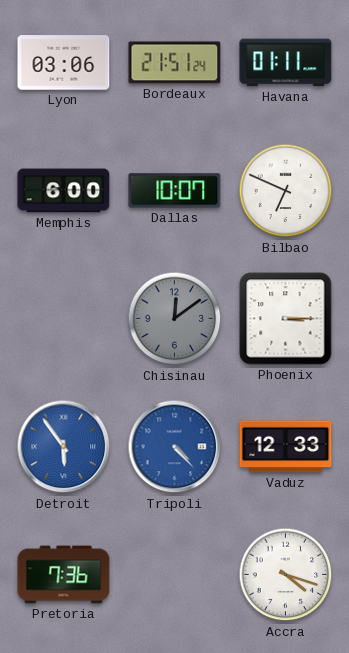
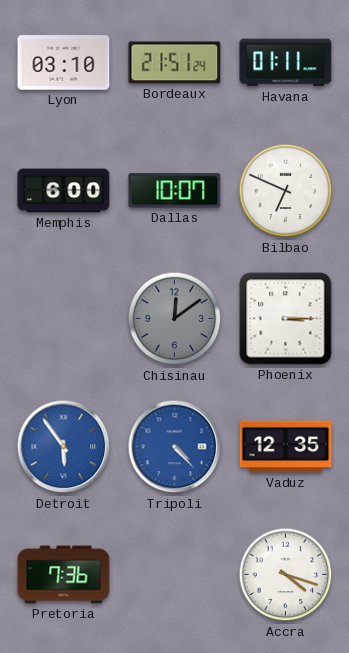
Lyon: 03:06 -> 03:10
Vaduz: 12:33 -> 12:35
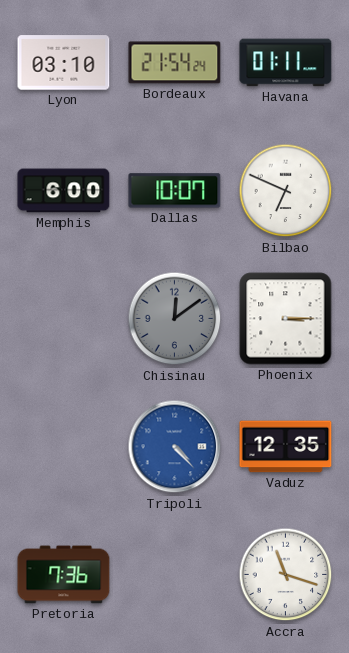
Bordeaux: 21:51 -> 21:54
Detroit: 5:54 -> none
Accra: 4:18 -> 11:18
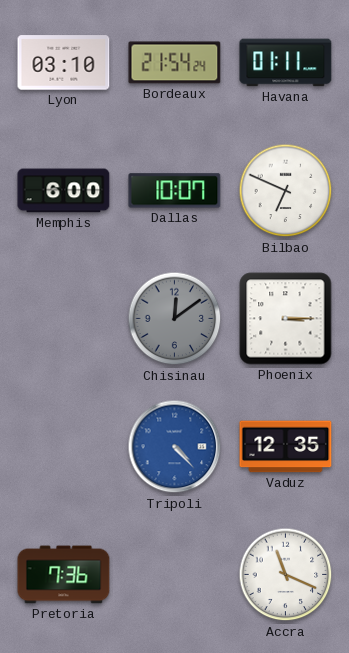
Accra: 11:18 -> 11:19
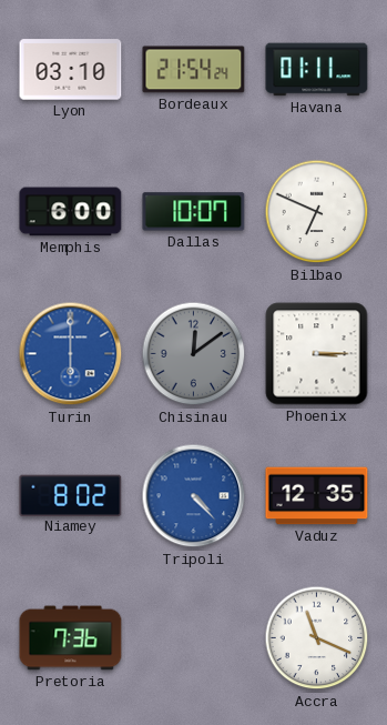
Turin: none -> 6:00
Niamey: none -> 8:02
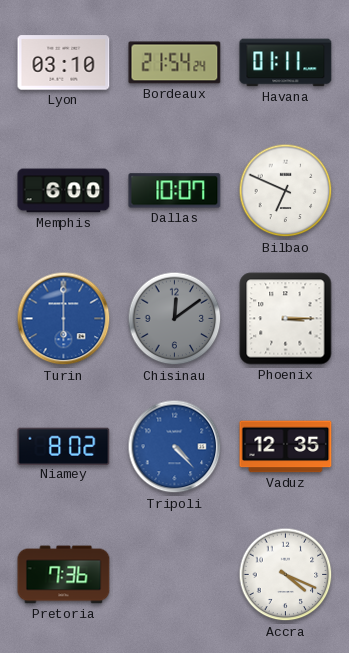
Accra: 11:19 -> 4:19
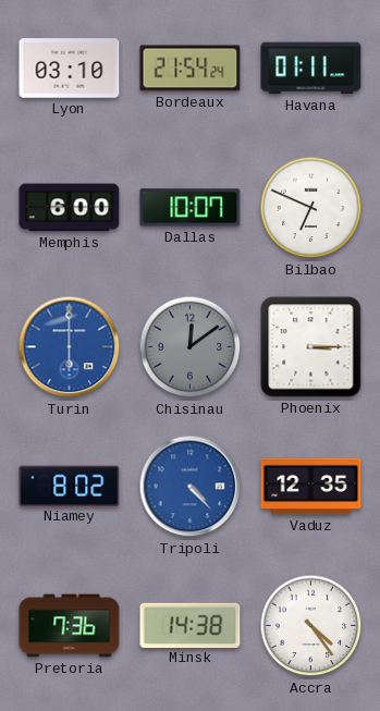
Minsk: none -> 14:38
Accra: 4:19 -> 4:24
